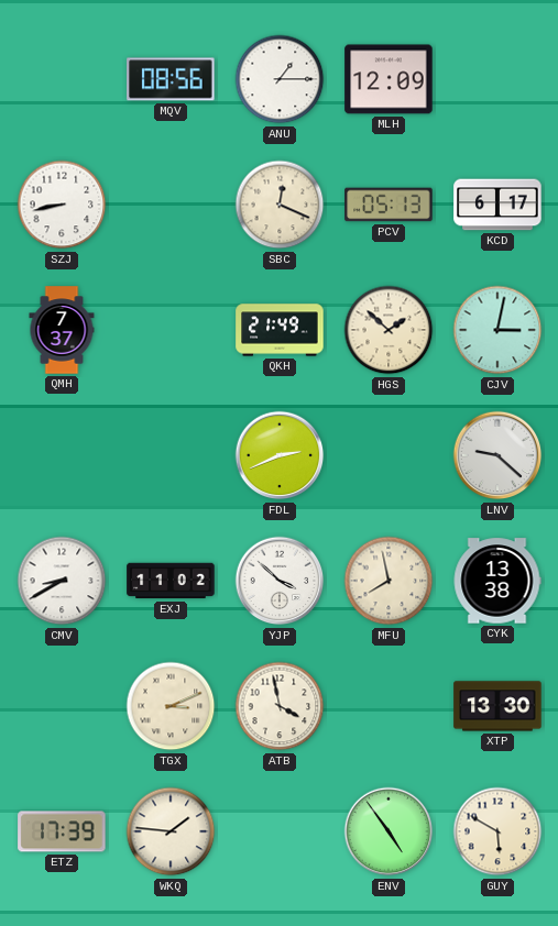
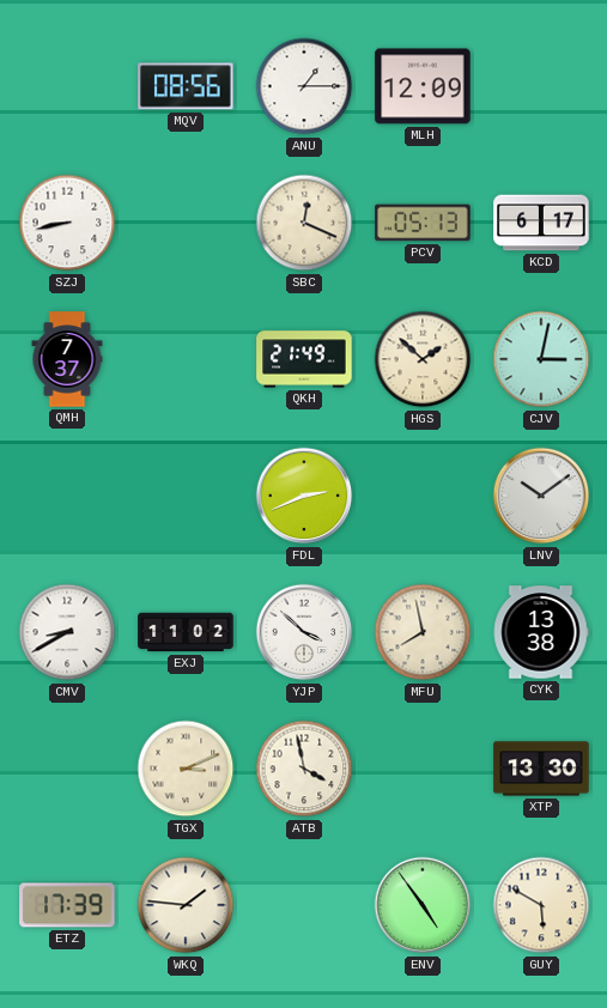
LNV: 9:22 -> 10:09
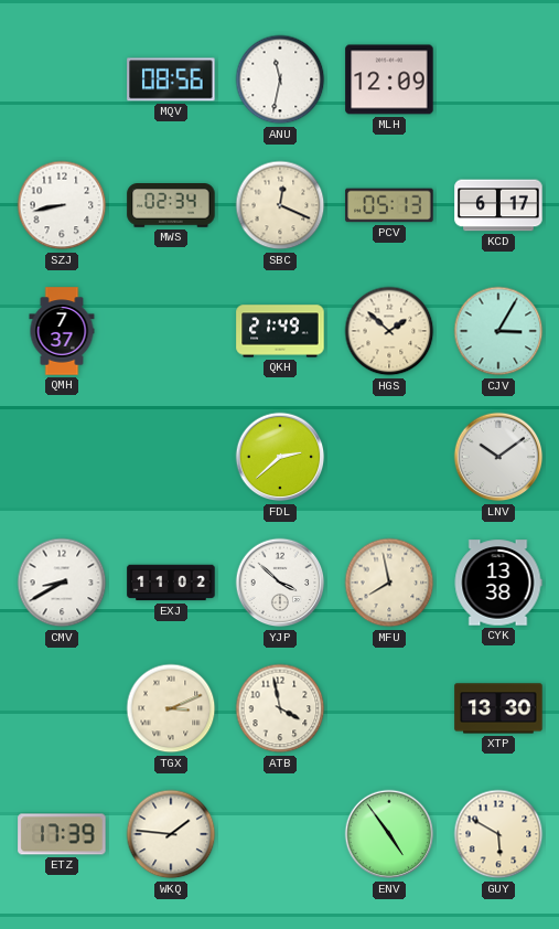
ANU: 1:15 -> 11:32
MWS: none -> 02:34
CJV: 3:02 -> 3:05
FDL: 2:41 -> 2:38
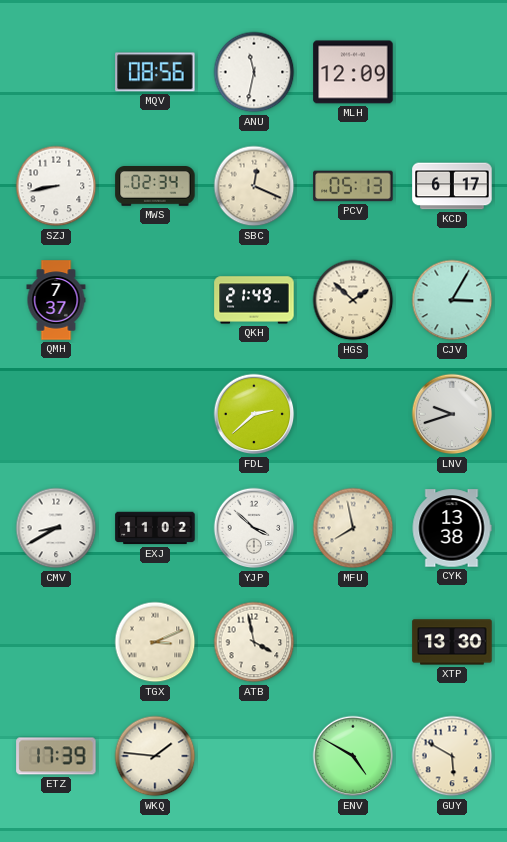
LNV: 10:09 -> 9:42
ENV: 4:54 -> 4:50
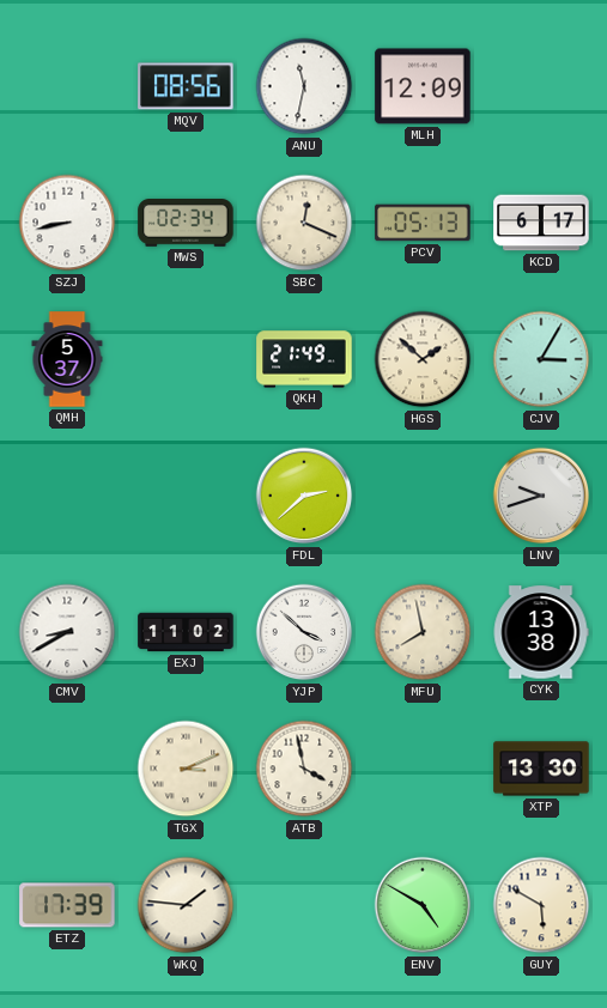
QMH: 7:37 -> 5:37
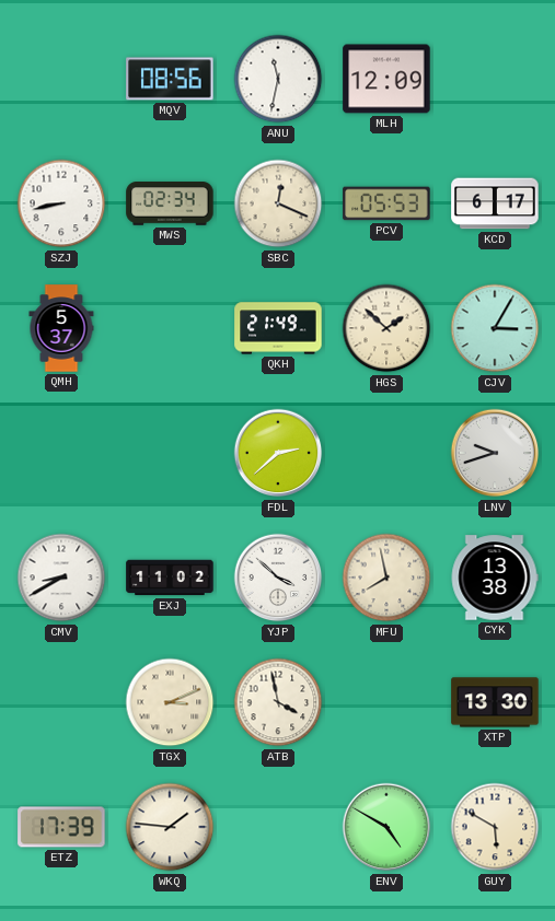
PCV: 05:13 -> 05:53
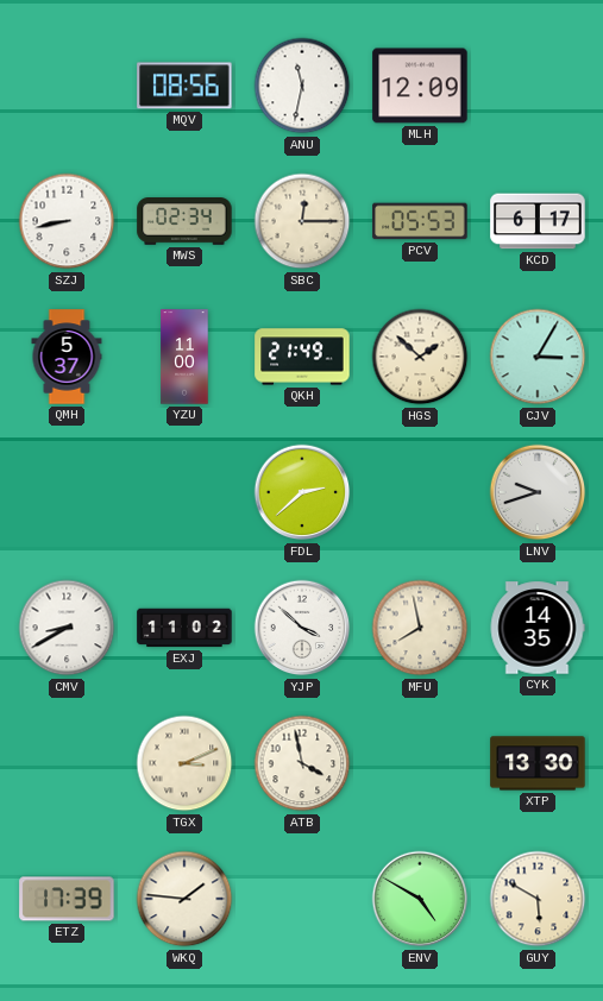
SBC: 12:19 -> 12:15
YZU: none -> 11:00
CYK: 13:38 -> 14:35
